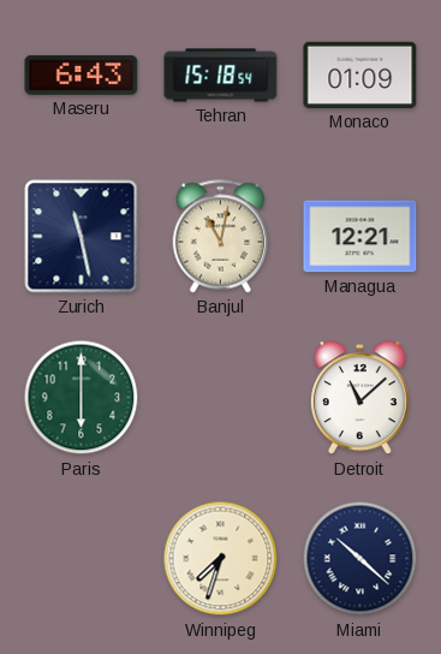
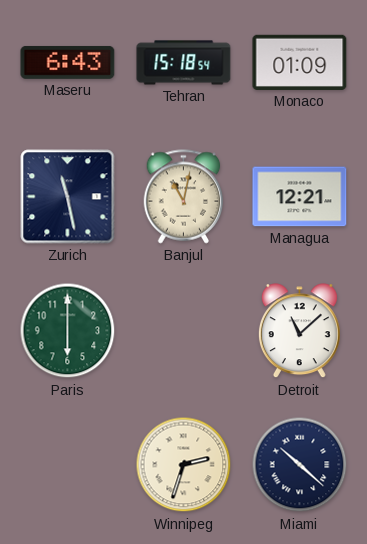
Winnipeg: 7:33 -> 2:33
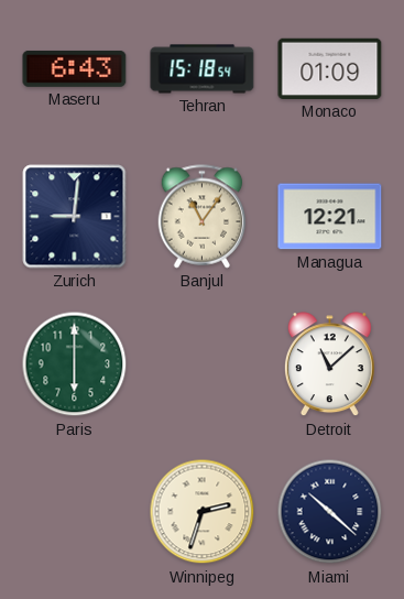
Zurich: 11:28 -> 9:01
Banjul: 11:02 -> 11:06
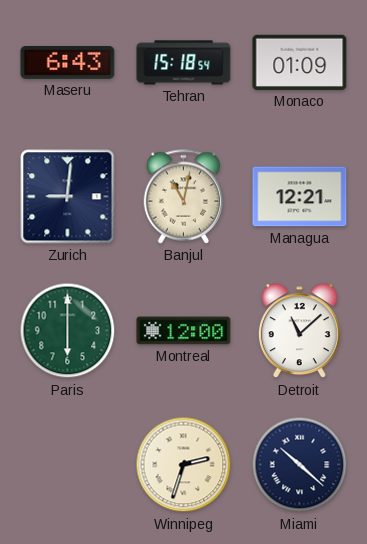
Banjul: 11:06 -> 11:02
Montreal: none -> 12:00
